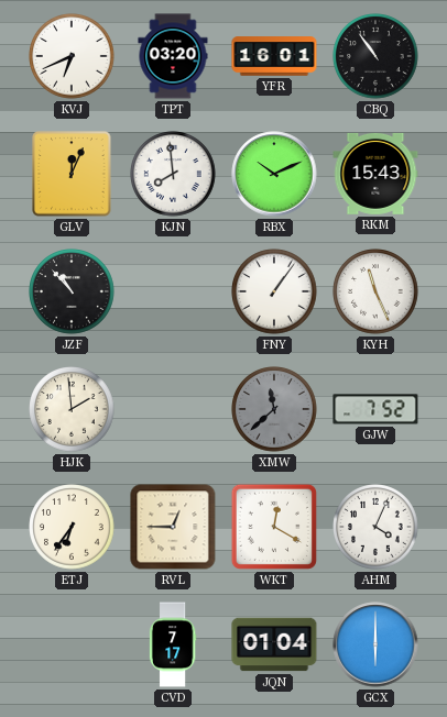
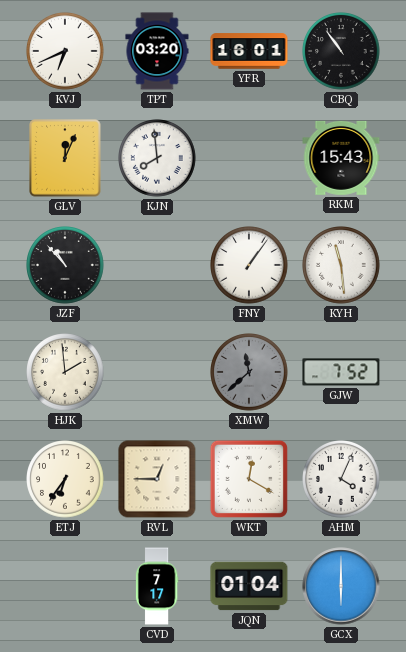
RBX: 10:11 -> none
KYH: 11:26 -> 11:29
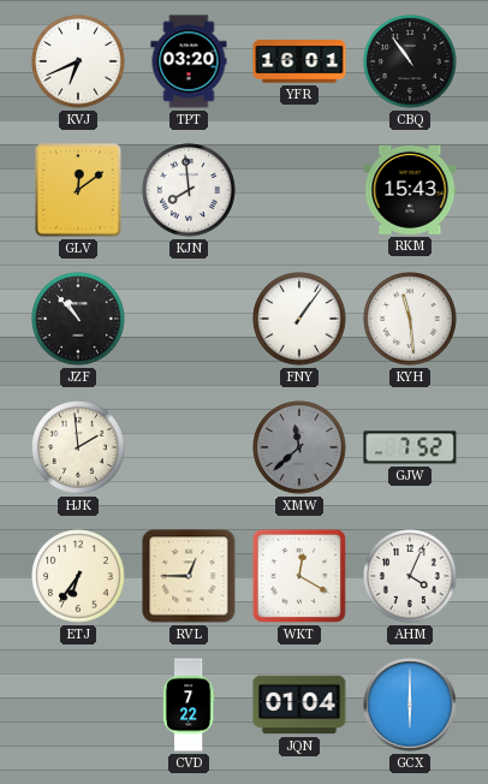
GLV: 12:04 -> 12:09
CVD: 7:17 -> 7:22
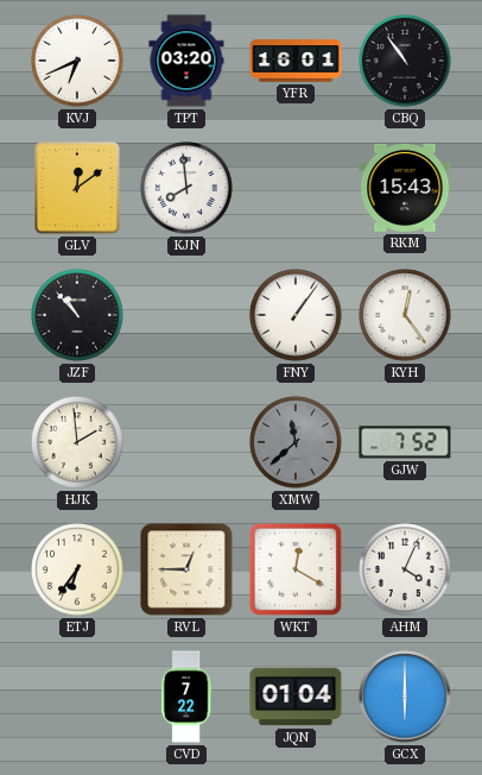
KYH: 11:29 -> 12:24
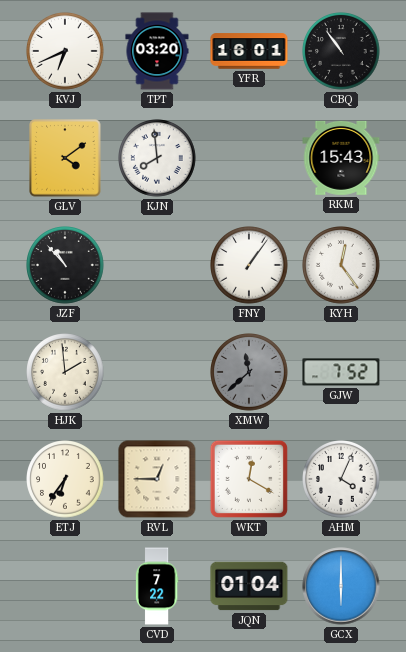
GLV: 12:09 -> 4:09
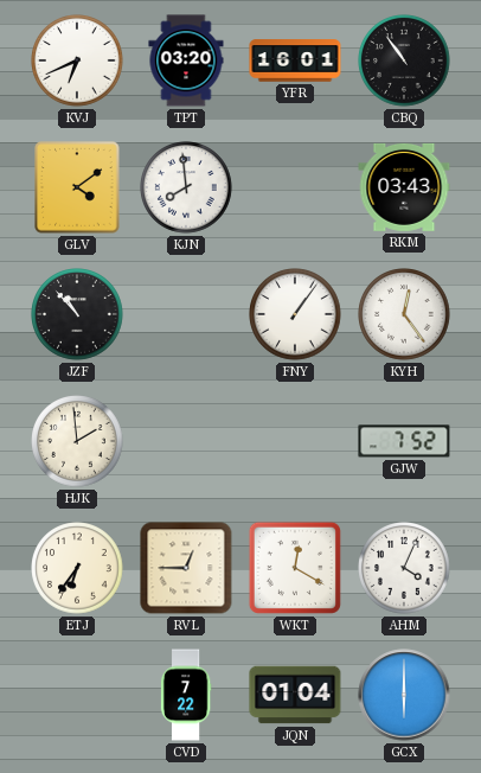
RKM: 15:43 -> 03:43
XMW: 11:38 -> none
